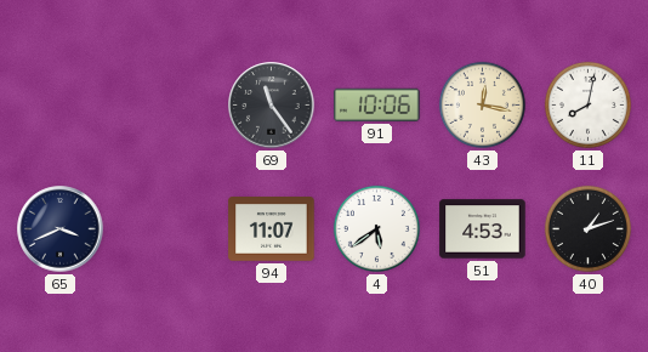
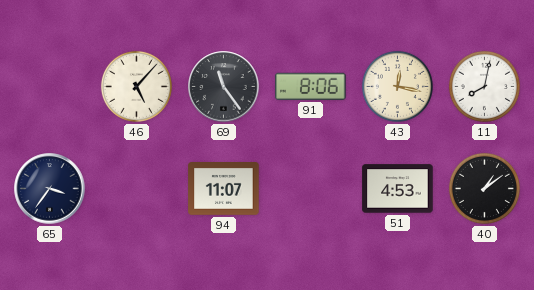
46: none -> 5:07
91: 10:06 -> 8:06
65: 3:41 -> 3:36
4: 5:39 -> none
40: 1:12 -> 1:09
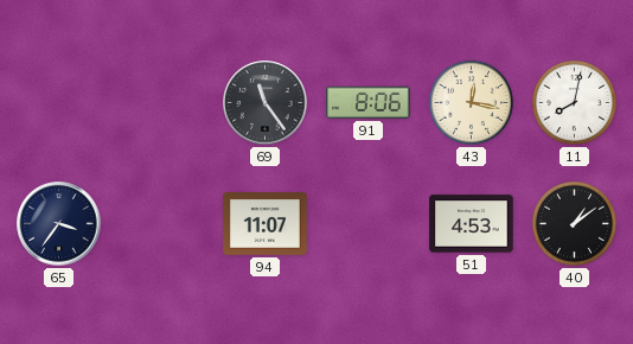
46: 5:07 -> none
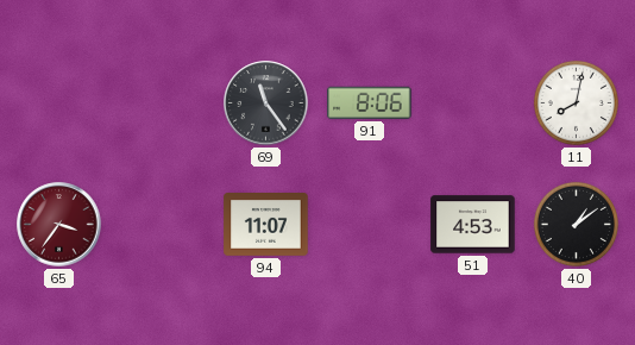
43: 12:17 -> none
65 dial: navy -> burgundy
